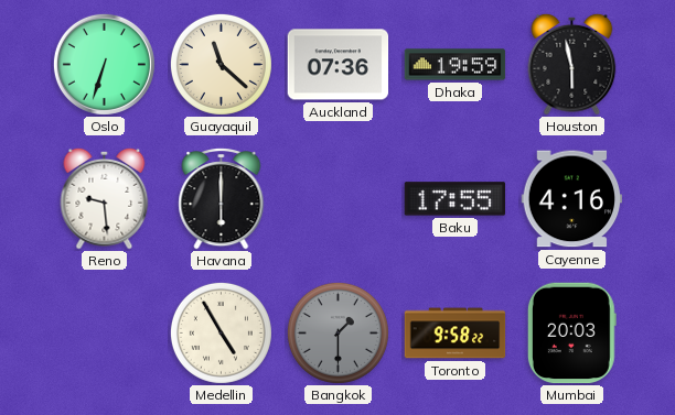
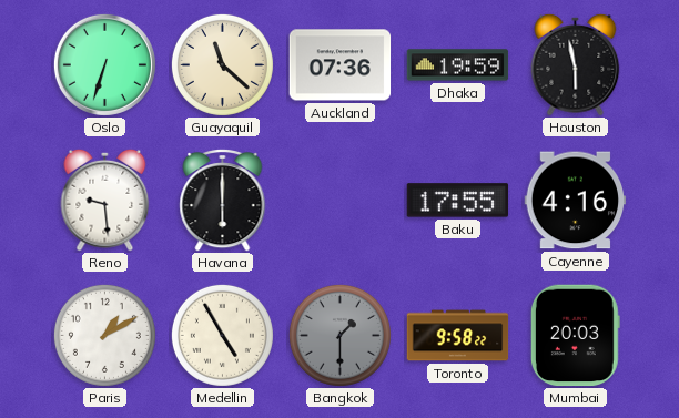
Paris: none -> 1:10
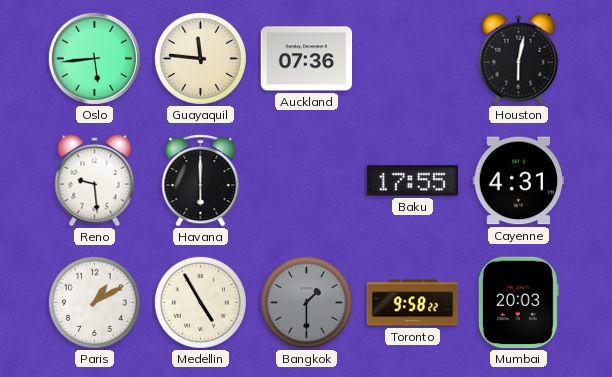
Oslo: 6:33 -> 5:44
Guayaquil: 11:22 -> 11:46
Dhaka: 19:59 -> none
Houston: 5:58 -> 6:02
Cayenne: 4:16 -> 4:31
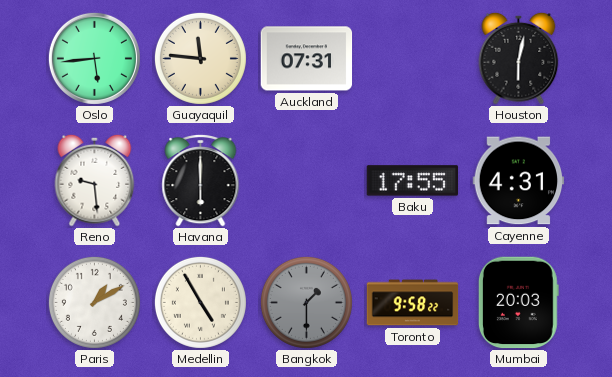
Auckland: 07:36 -> 07:31
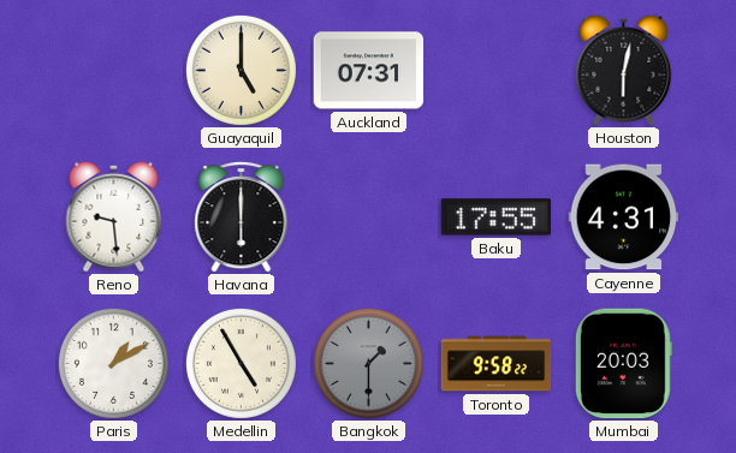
Oslo: 5:44 -> none
Guayaquil: 11:46 -> 5:00
